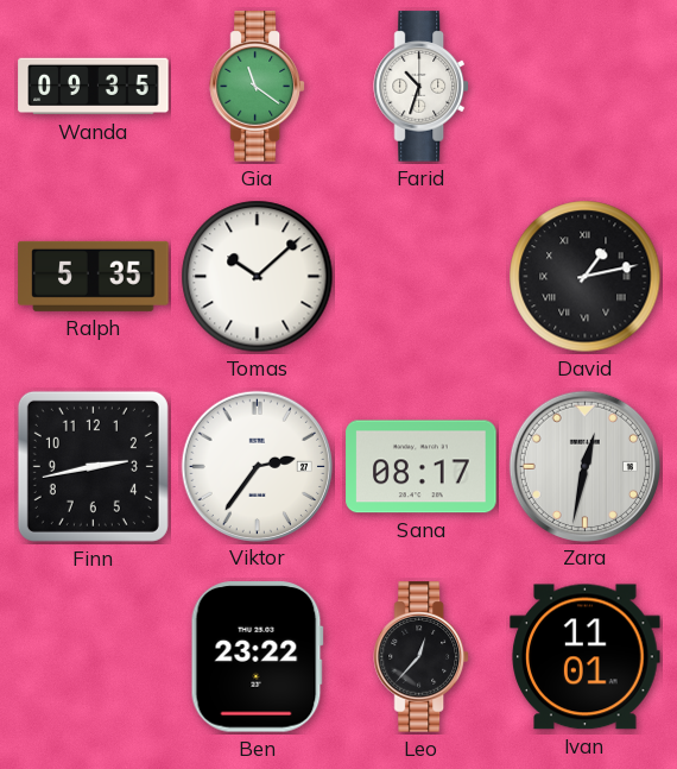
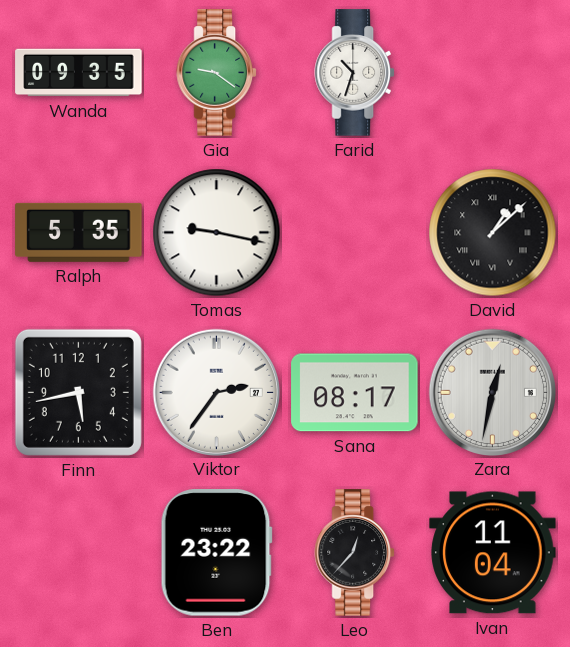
Gia: 11:21 -> 9:21
Tomas: 10:08 -> 9:17
David: 1:13 -> 1:08
Finn: 2:43 -> 5:43
Ivan: 11:01 -> 11:04
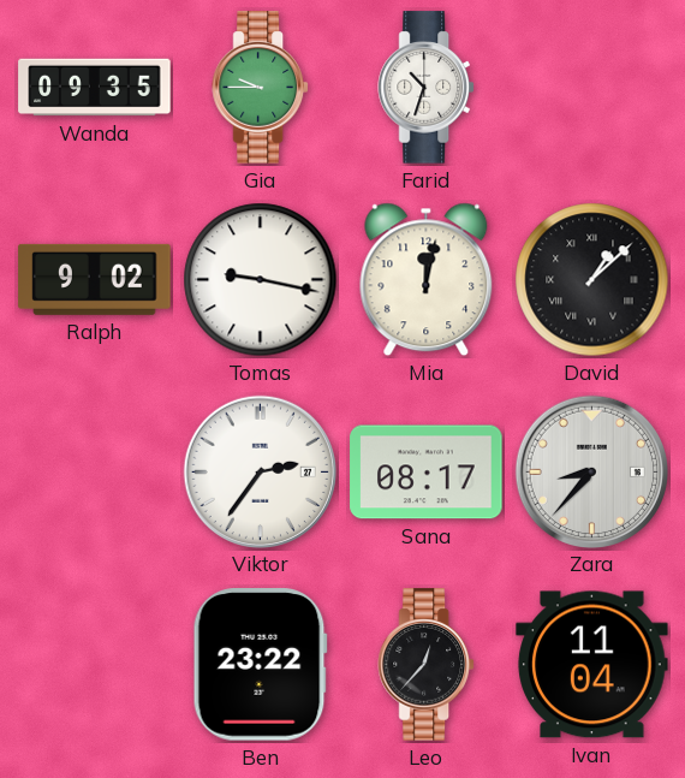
Gia: 9:21 -> 9:45
Ralph: 5:35 -> 9:02
Mia: none -> 12:02
Finn: 5:43 -> none
Zara: 12:32 -> 8:37
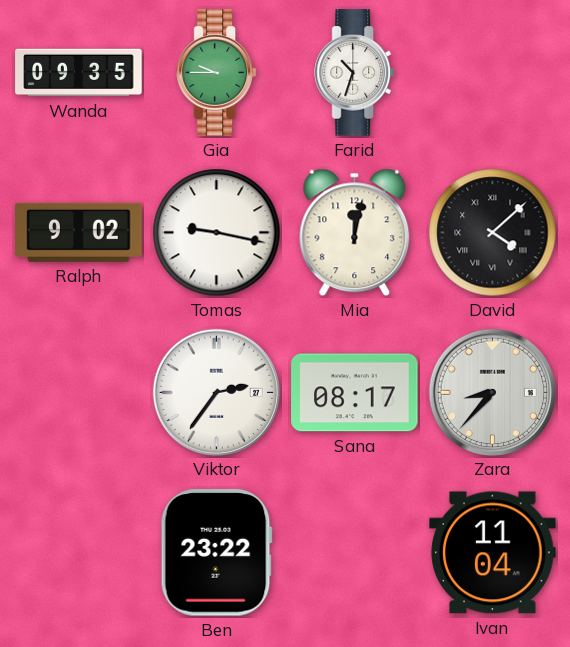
David: 1:08 -> 4:08
Leo: 12:37 -> none
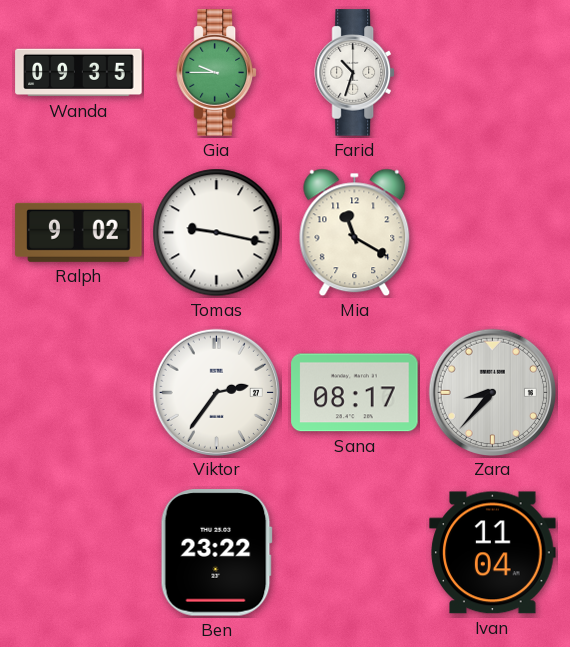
Mia: 12:02 -> 11:20
David: 4:08 -> none
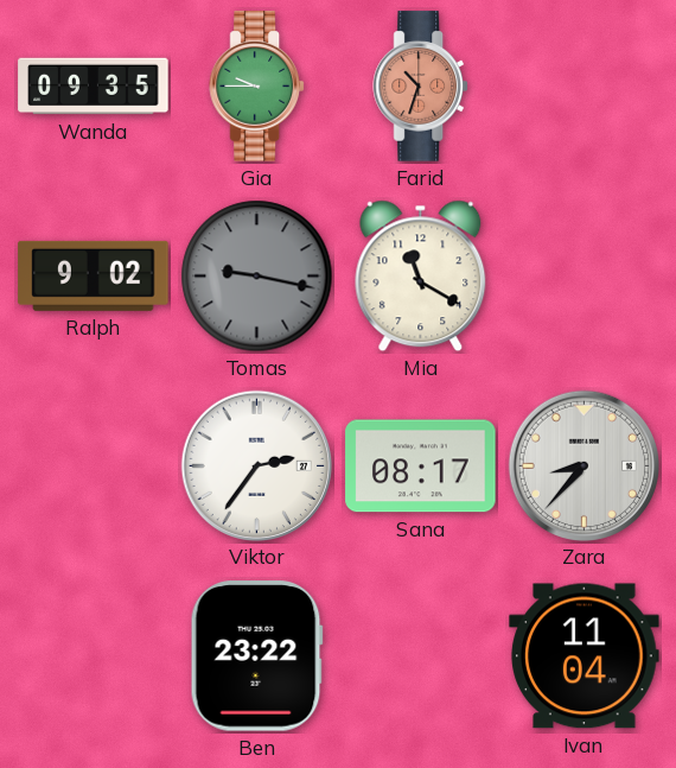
Farid dial: white -> salmon
Tomas dial: white -> grey
